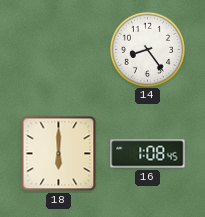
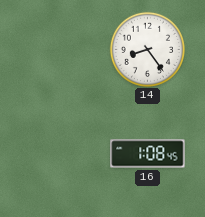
18: 6:00 -> none
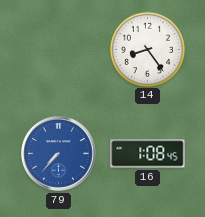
79: none -> 7:37
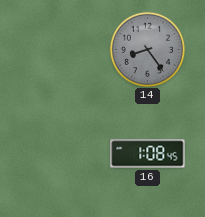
14 dial: white -> grey
79: 7:37 -> none
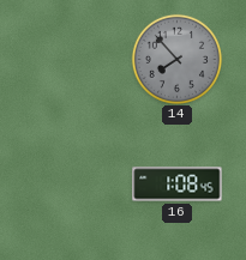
14: 8:24 -> 7:53
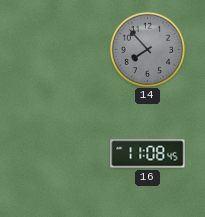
16: 1:08 -> 11:08
